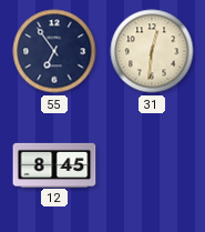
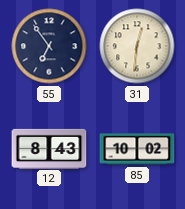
12: 8:45 -> 8:43
85: none -> 10:02
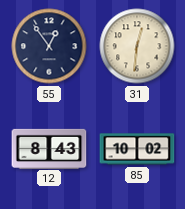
55: 6:54 -> 12:54
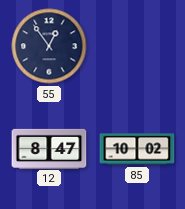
31: 12:31 -> none
12: 8:43 -> 8:47
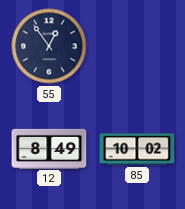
12: 8:47 -> 8:49
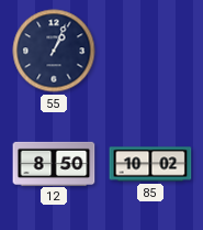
55: 12:54 -> 1:04
12: 8:49 -> 8:50
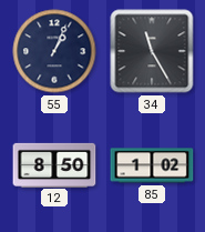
34: none -> 11:25
85: 10:02 -> 1:02
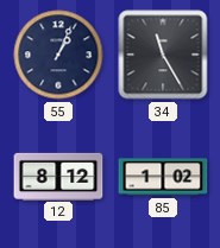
12: 8:50 -> 8:12
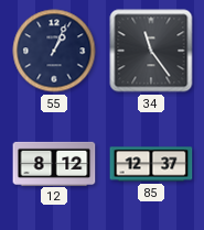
34: 11:25 -> 11:24
85: 1:02 -> 12:37
